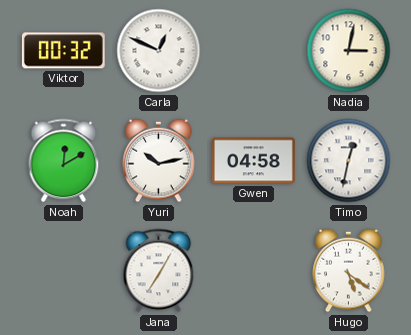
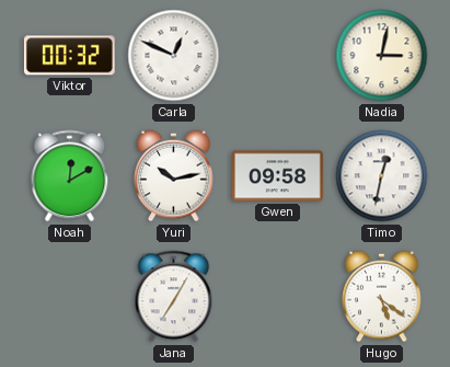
Gwen: 04:58 -> 09:58
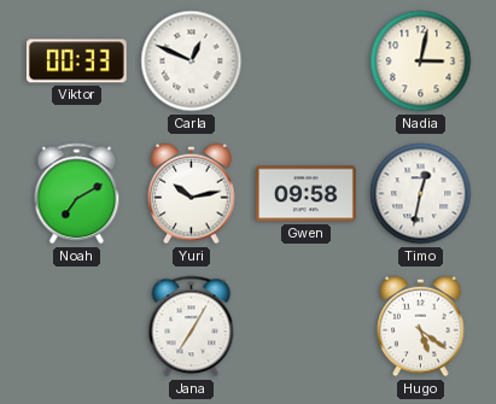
Viktor: 00:32 -> 00:33
Noah: 12:10 -> 7:10
